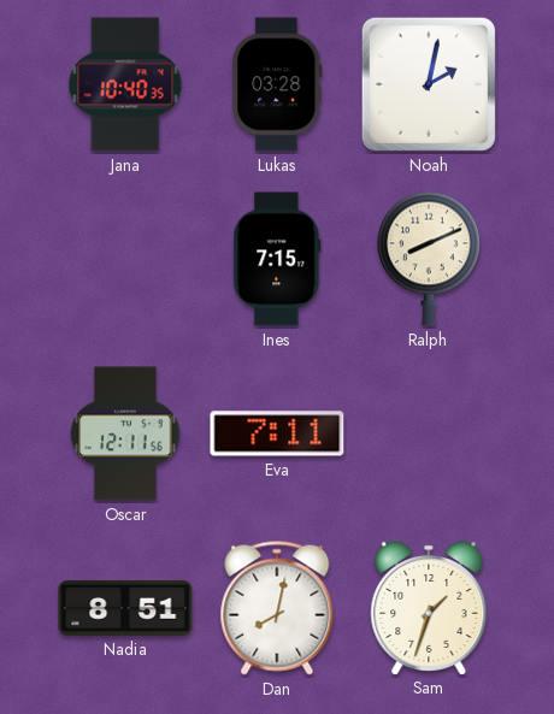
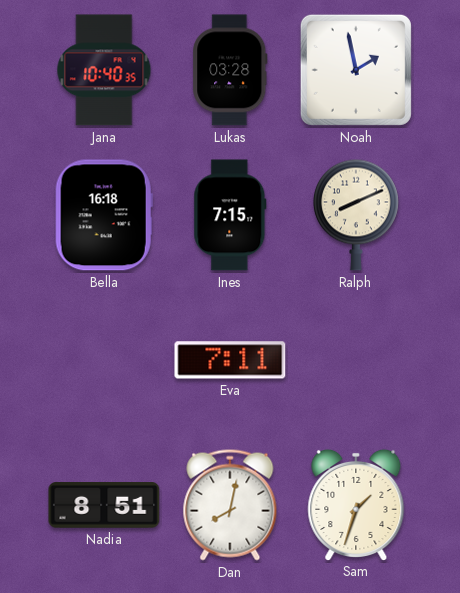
Noah: 2:02 -> 1:58
Bella: none -> 16:18
Oscar: 12:11 -> none
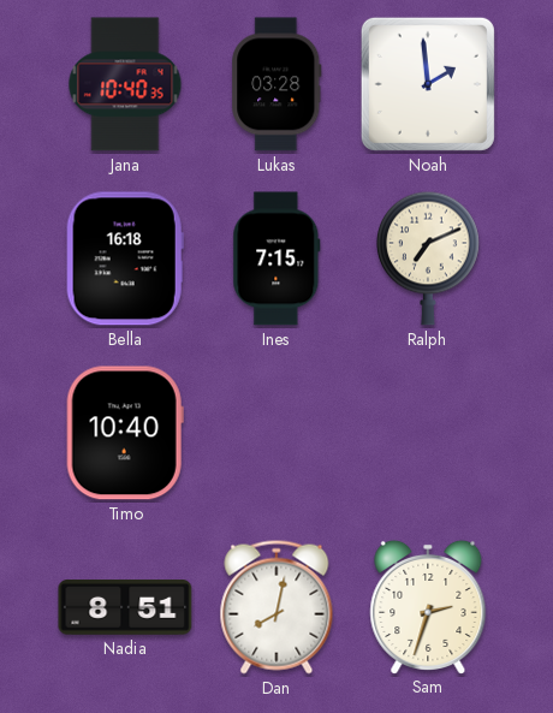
Noah: 1:58 -> 1:59
Ralph: 8:11 -> 7:11
Timo: none -> 10:40
Eva: 7:11 -> none
Sam: 1:33 -> 2:33
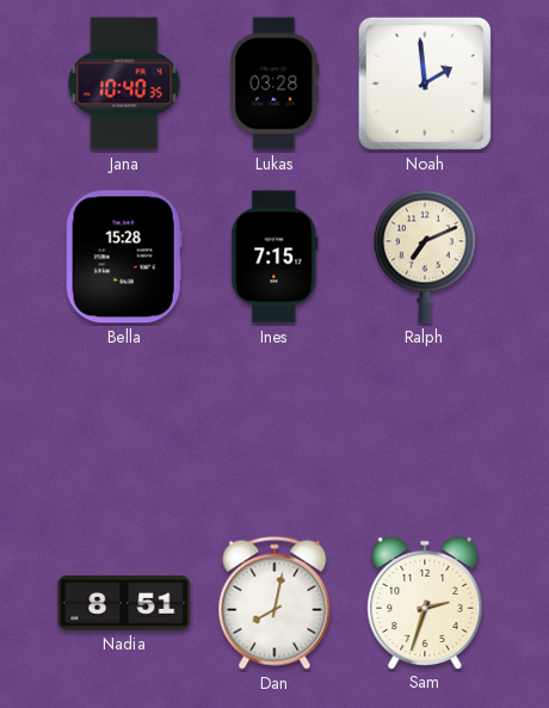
Bella: 16:18 -> 15:28
Timo: 10:40 -> none
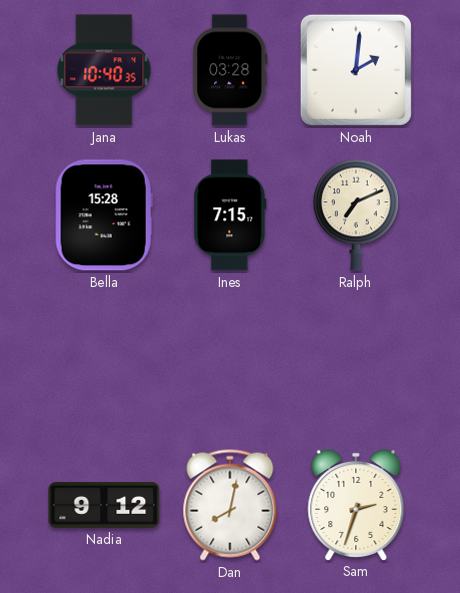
Noah: 1:59 -> 2:01
Nadia: 8:51 -> 9:12
